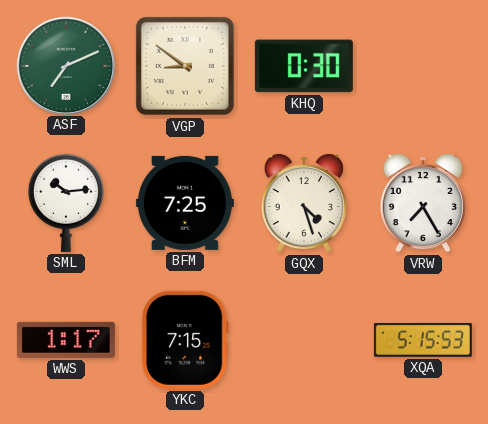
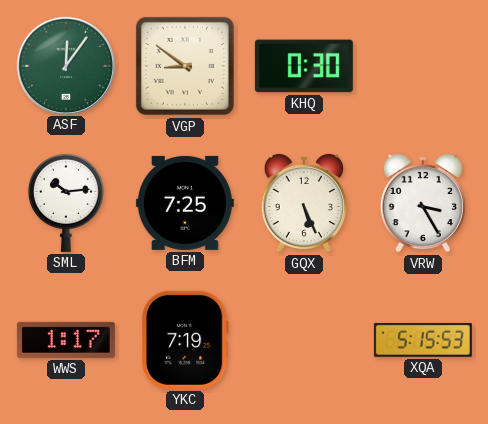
ASF: 7:11 -> 12:06
GQX: 4:27 -> 5:26
VRW: 7:25 -> 3:25
YKC: 7:15 -> 7:19
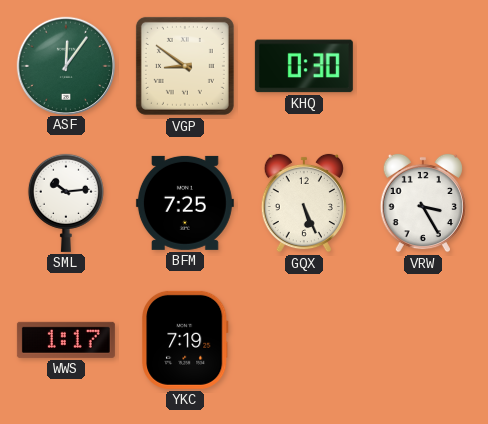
XQA: 5:15 -> none
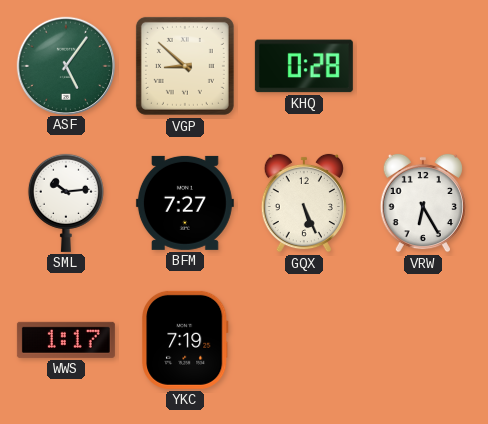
ASF: 12:06 -> 5:06
VGP: 8:51 -> 8:52
KHQ: 0:30 -> 0:28
BFM: 7:25 -> 7:27
VRW: 3:25 -> 6:25
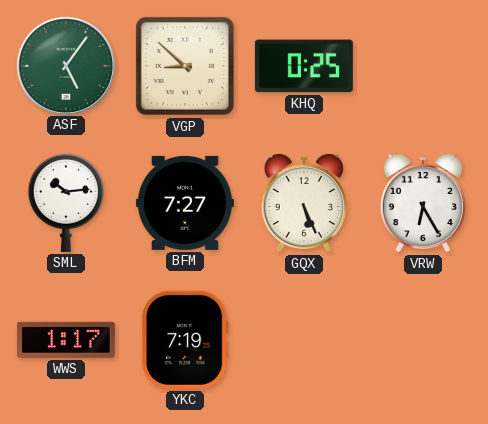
KHQ: 0:28 -> 0:25
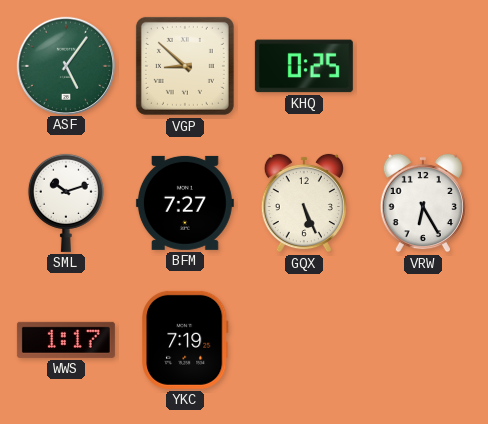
SML: 10:14 -> 10:12
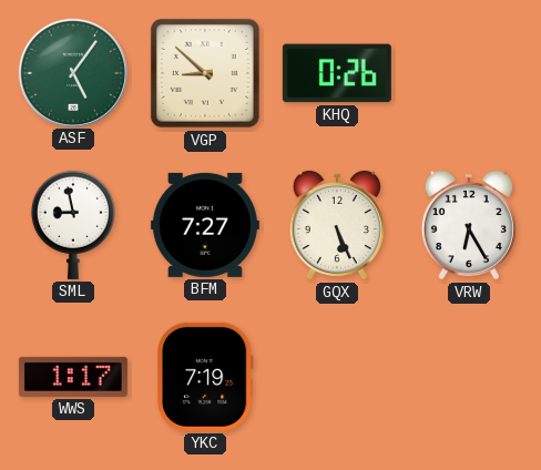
KHQ: 0:25 -> 0:26
SML: 10:12 -> 8:58
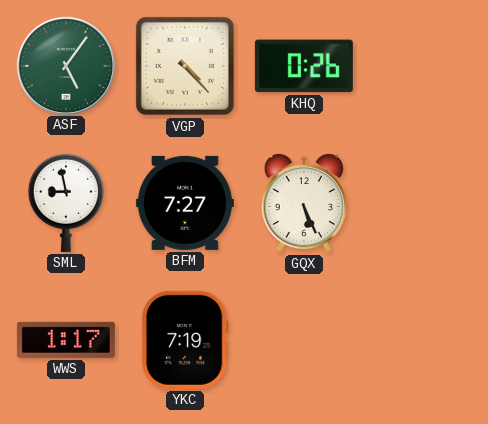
VGP: 8:52 -> 4:23
VRW: 6:25 -> none
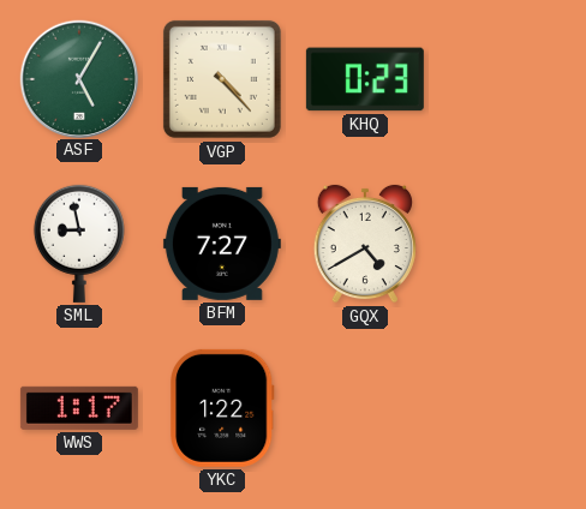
ASF: 5:06 -> 5:05
KHQ: 0:26 -> 0:23
GQX: 5:26 -> 4:40
YKC: 7:19 -> 1:22
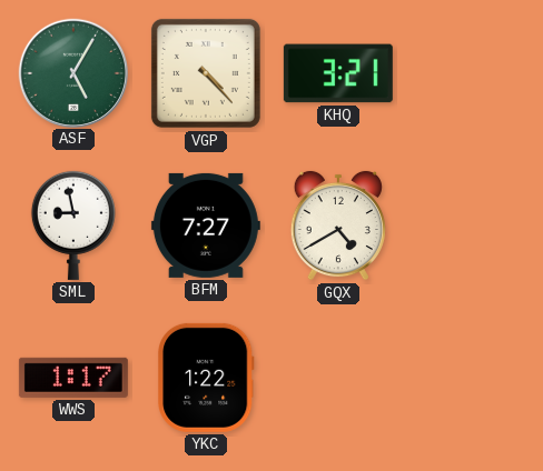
KHQ: 0:23 -> 3:21
